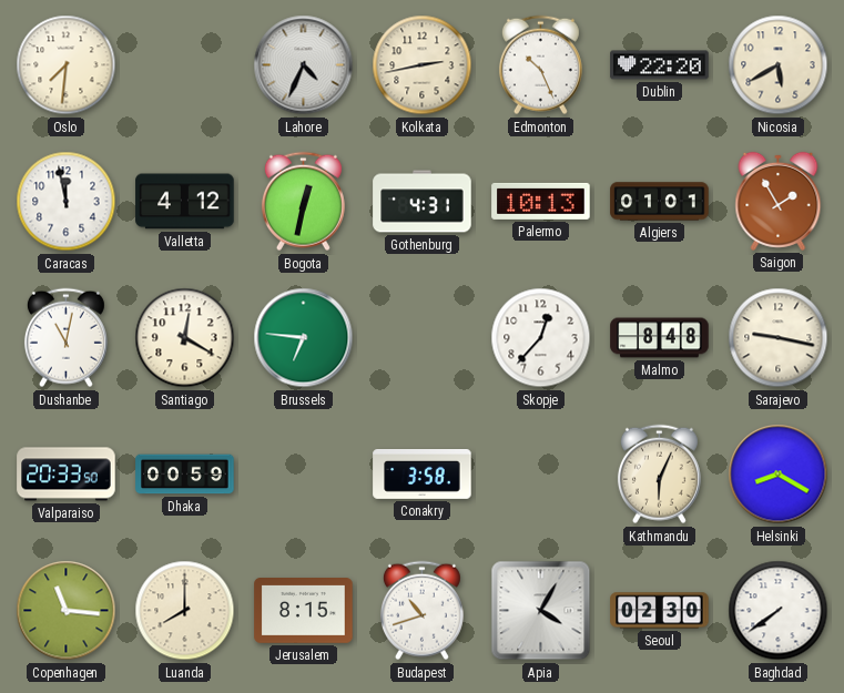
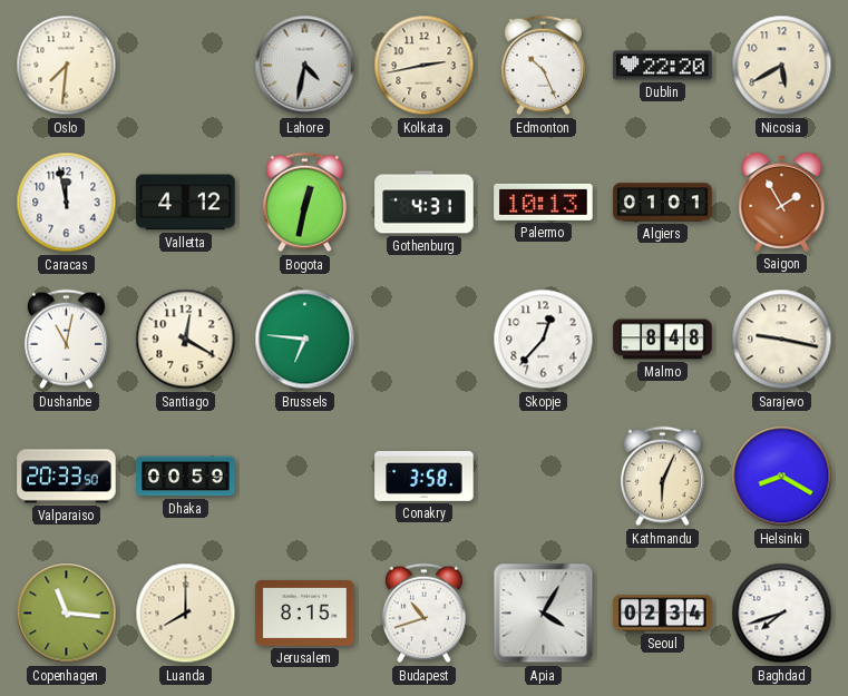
Lahore: 4:34 -> 4:32
Seoul: 02:30 -> 02:34
Baghdad: 7:39 -> 7:42
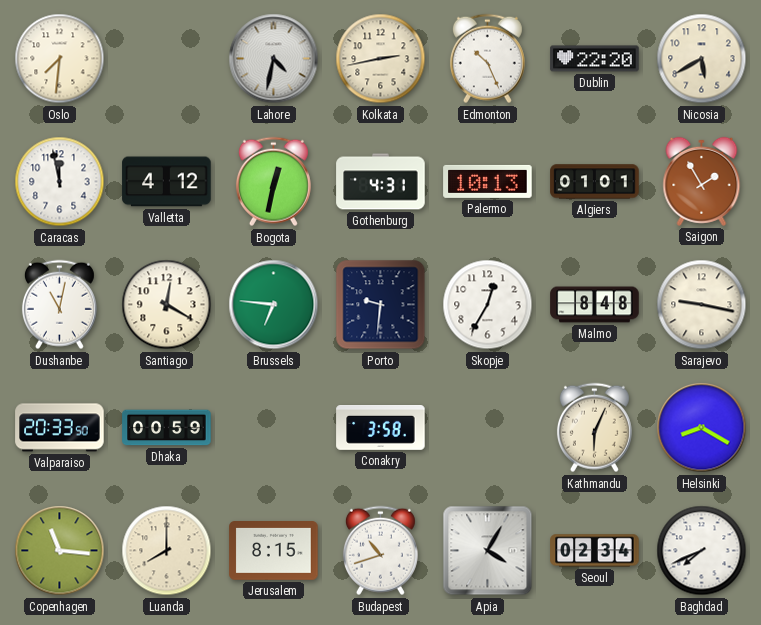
Porto: none -> 9:31
Skopje: 12:37 -> 12:35
Baghdad: 7:42 -> 7:41
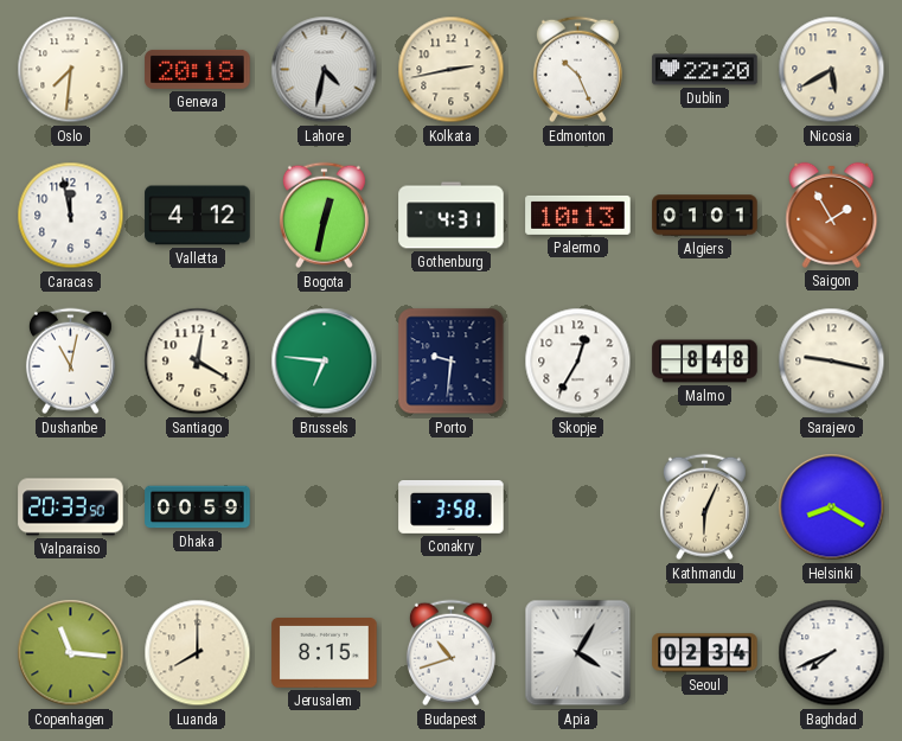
Geneva: none -> 20:18
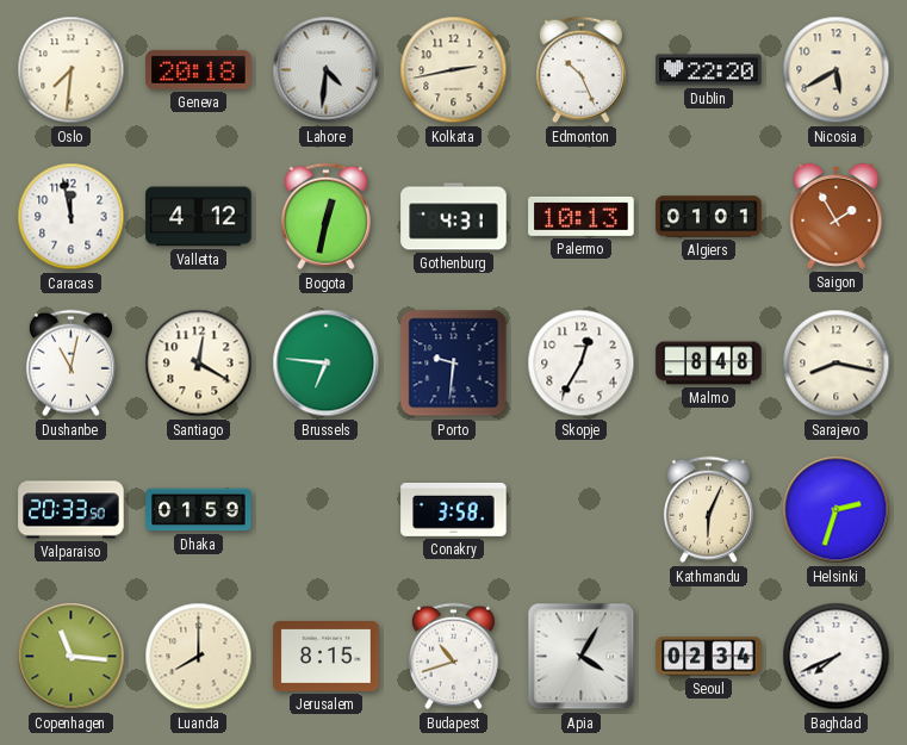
Lahore: 4:32 -> 4:31
Sarajevo: 9:17 -> 8:17
Dhaka: 00:59 -> 01:59
Helsinki: 8:20 -> 2:33
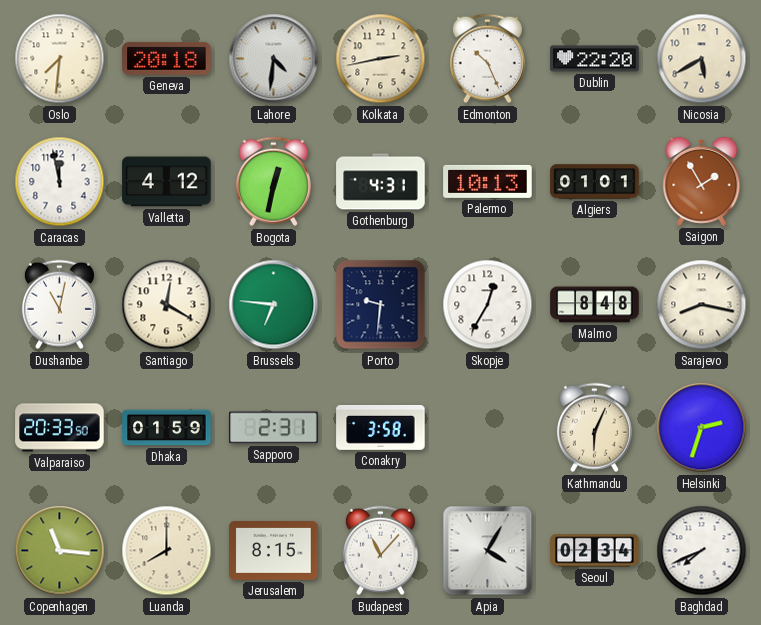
Sapporo: none -> 2:31
Budapest: 10:42 -> 11:07
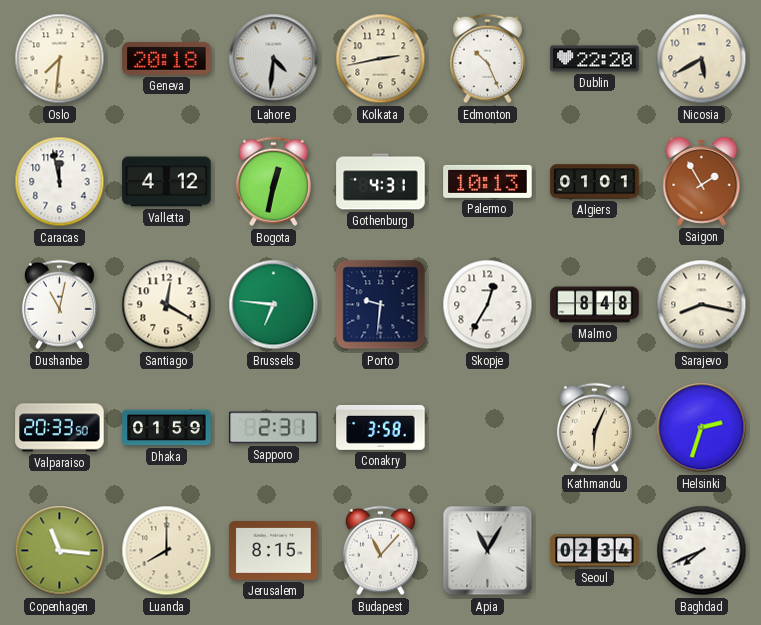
Apia: 4:05 -> 11:05
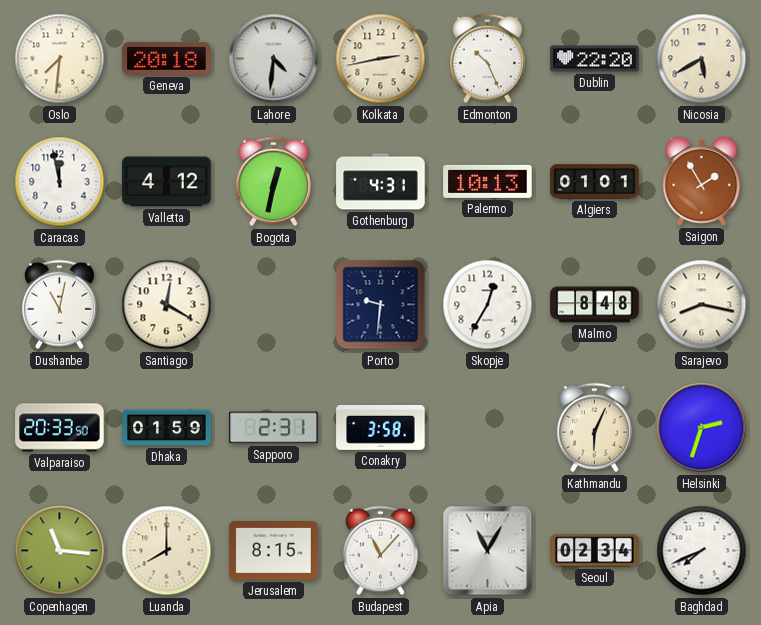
Brussels: 6:46 -> none
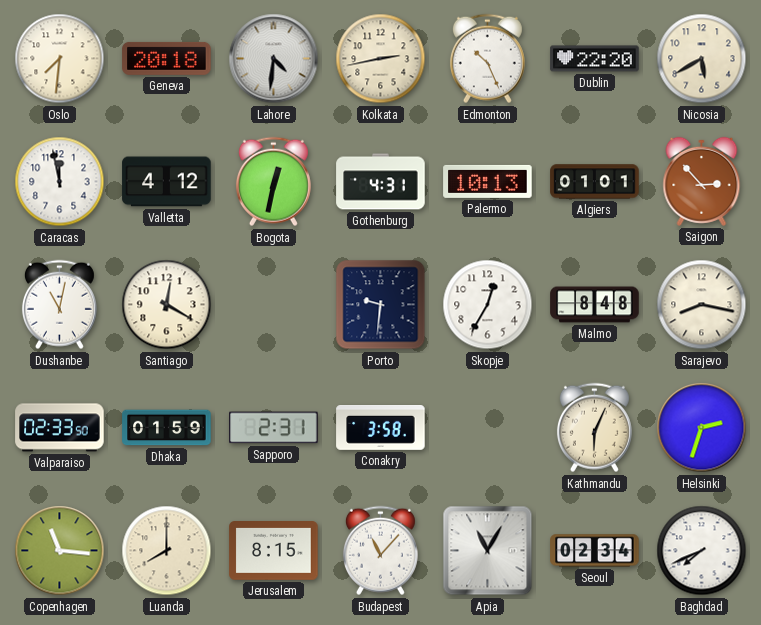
Saigon: 1:55 -> 2:53
Valparaiso: 20:33 -> 02:33
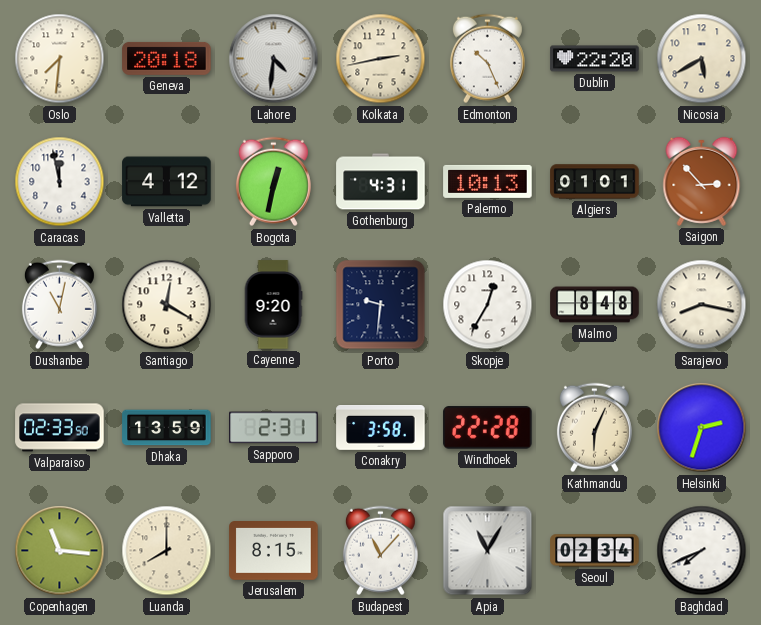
Cayenne: none -> 9:20
Dhaka: 01:59 -> 13:59
Windhoek: none -> 22:28
